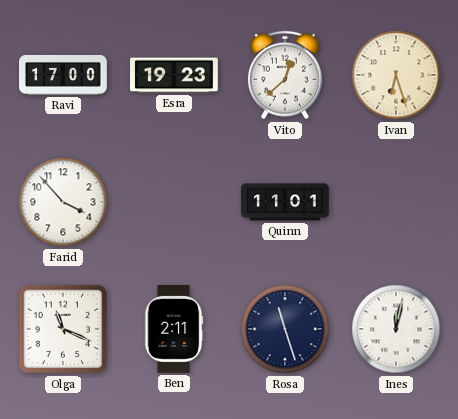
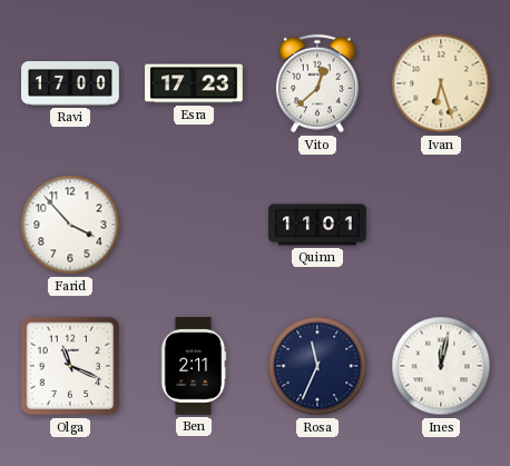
Esra: 19:23 -> 17:23
Rosa: 11:27 -> 11:34
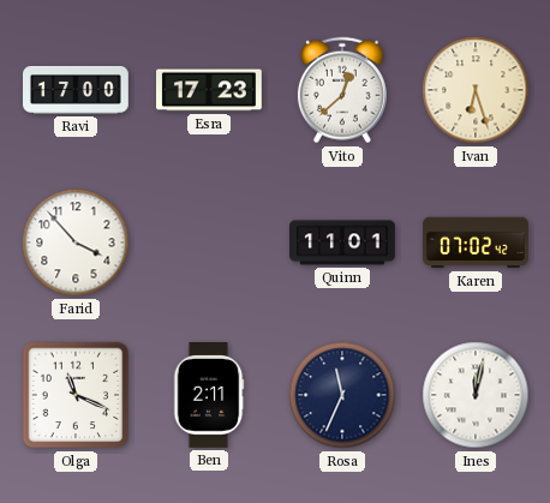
Karen: none -> 07:02
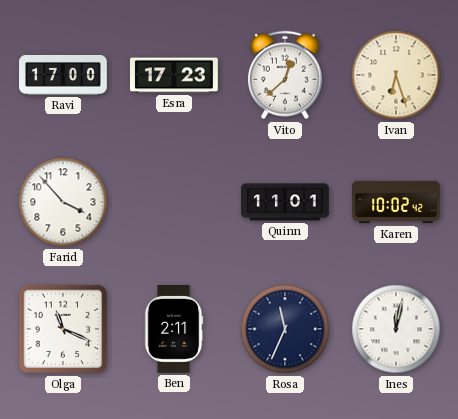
Karen: 07:02 -> 10:02
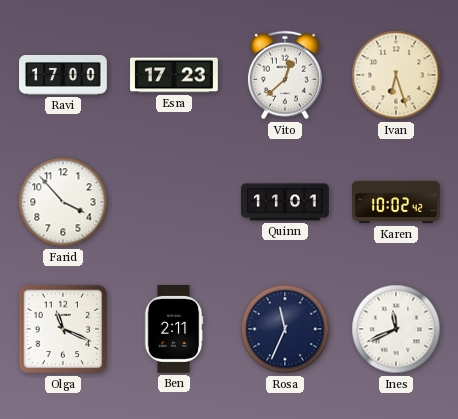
Ines: 12:02 -> 11:41
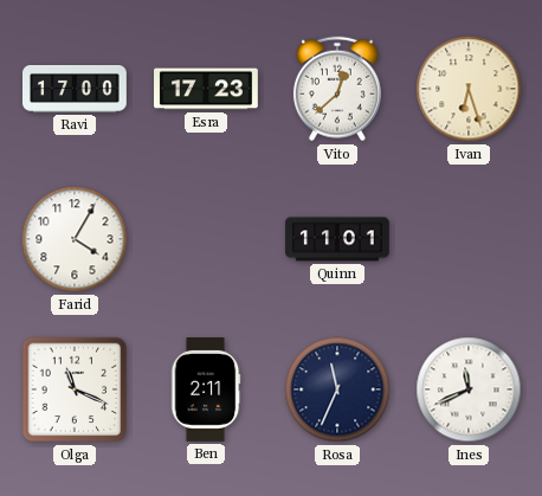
Farid: 3:53 -> 4:05
Karen: 10:02 -> none
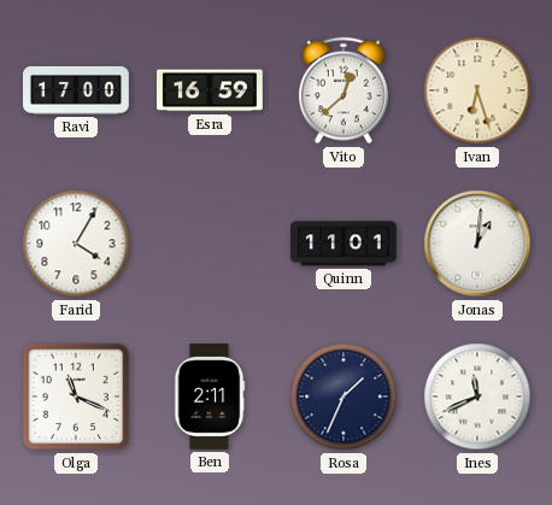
Esra: 17:23 -> 16:59
Jonas: none -> 1:01
Rosa: 11:34 -> 1:34
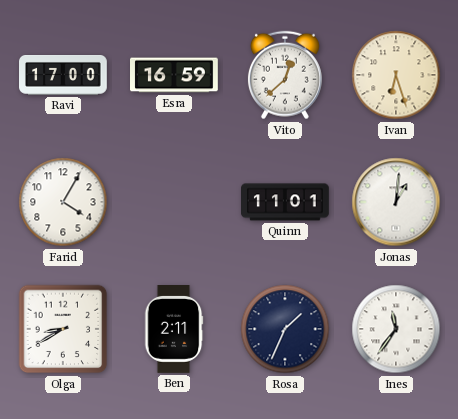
Olga: 11:19 -> 8:40
Ines: 11:41 -> 11:36
